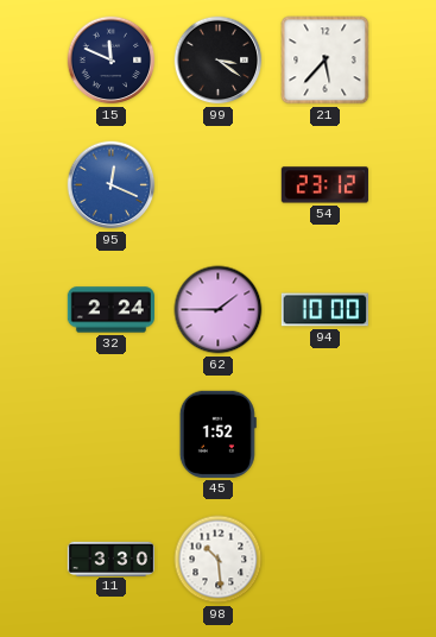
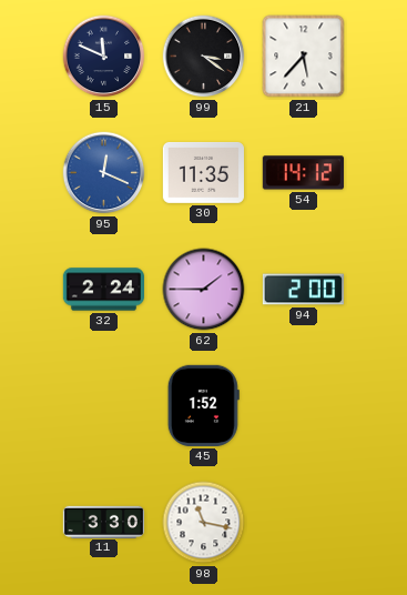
30: none -> 11:35
54: 23:12 -> 14:12
94: 10:00 -> 2:00
98: 10:29 -> 11:17
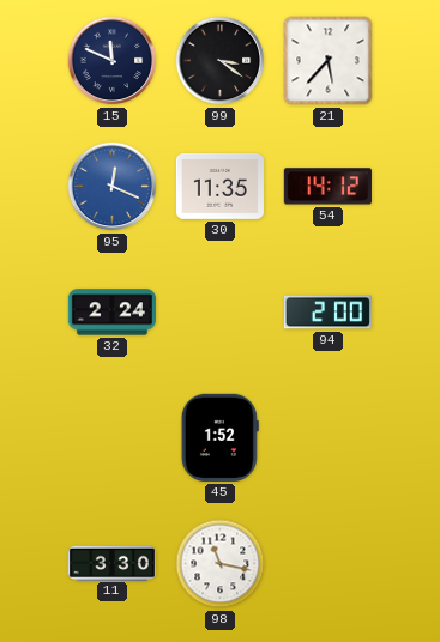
62: 1:45 -> none
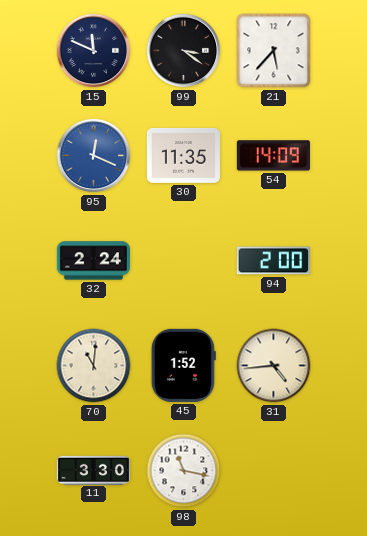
54: 14:12 -> 14:09
70: none -> 11:01
31: none -> 4:44
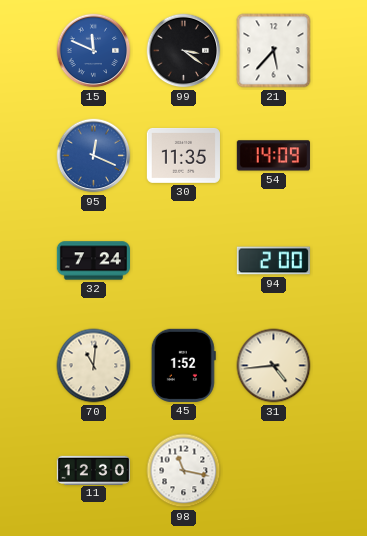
15 dial: navy -> blue
32: 2:24 -> 7:24
11: 3:30 -> 12:30
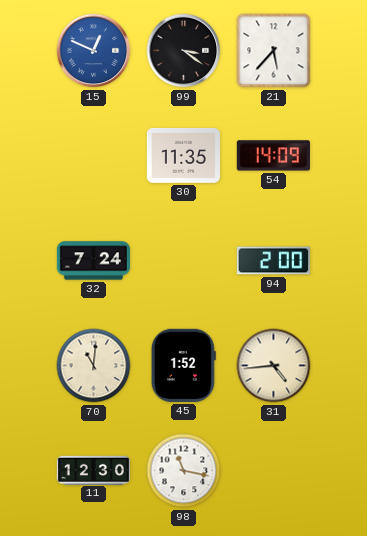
15: 11:49 -> 12:49
95: 12:19 -> none
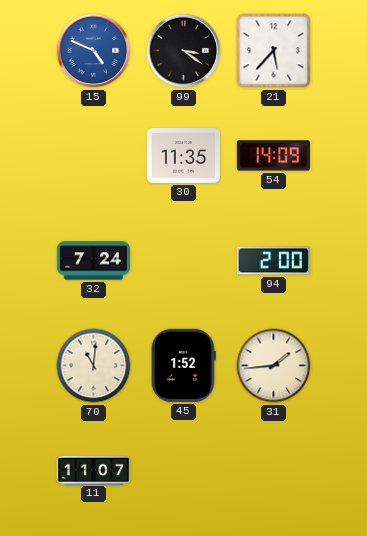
15: 12:49 -> 4:49
31: 4:44 -> 1:44
11: 12:30 -> 11:07
98: 11:17 -> none
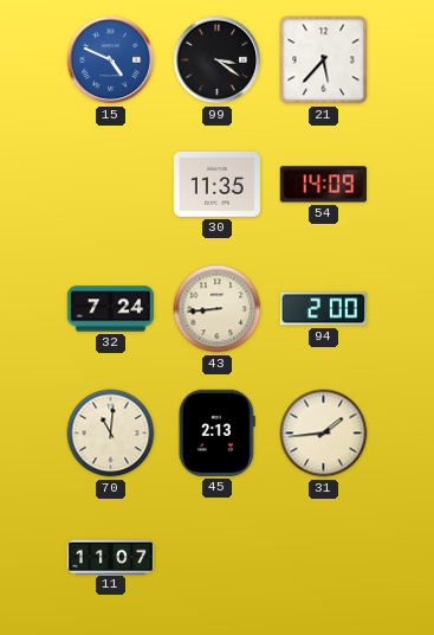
43: none -> 8:44
45: 1:52 -> 2:13
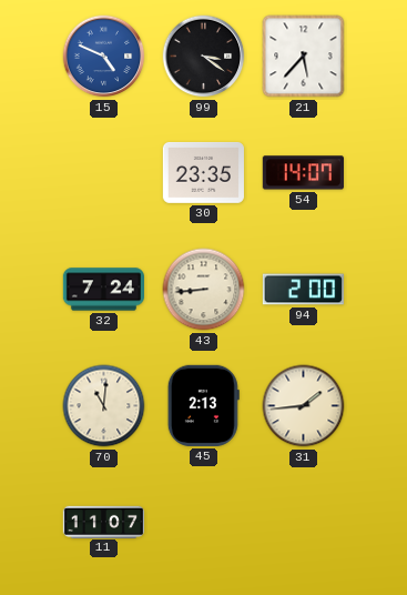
30: 11:35 -> 23:35
54: 14:09 -> 14:07
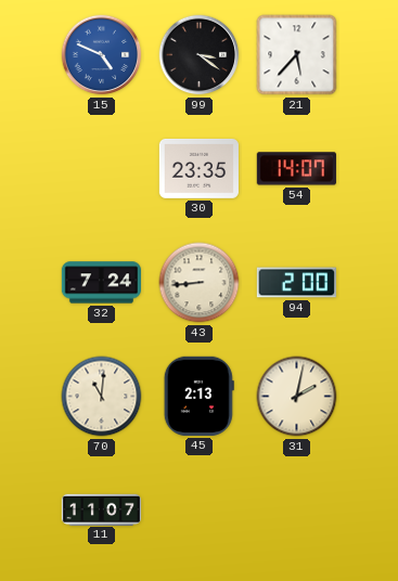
31: 1:44 -> 2:02
